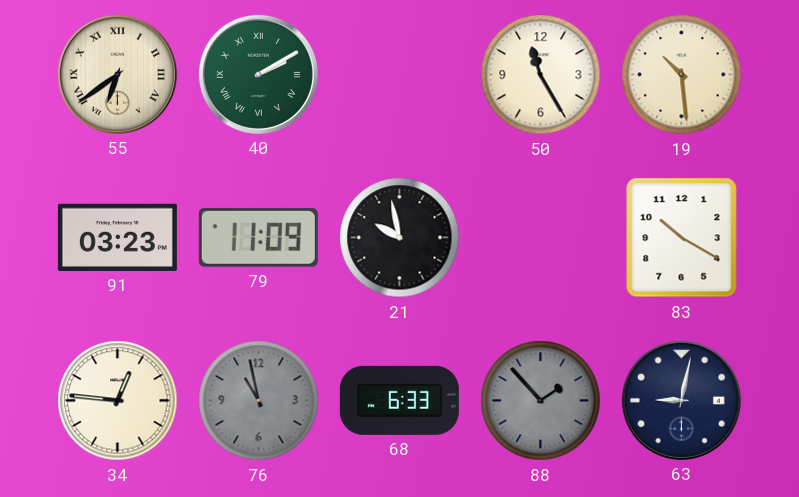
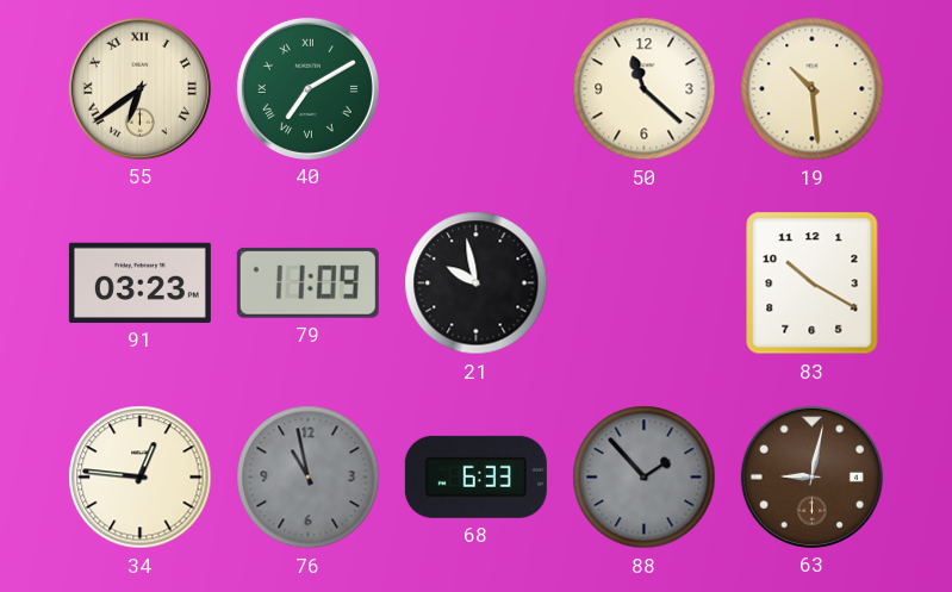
40: 2:10 -> 7:10
50: 11:25 -> 11:22
63 dial: navy -> brown
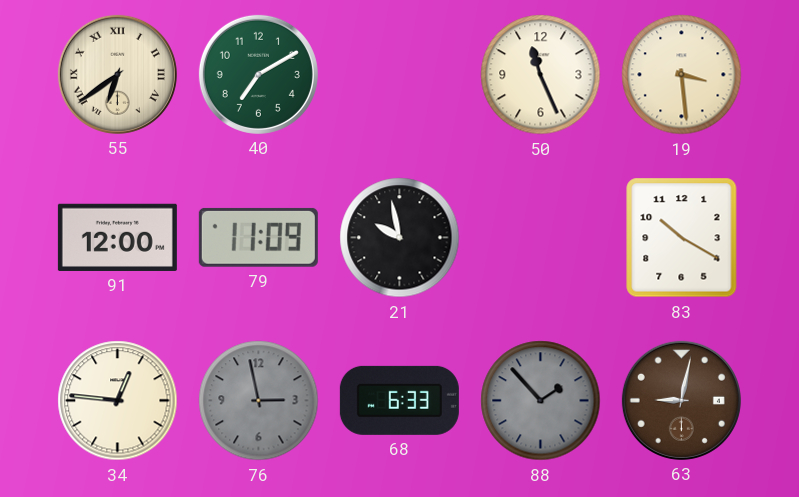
40 numerals: Roman -> Arabic
50: 11:22 -> 11:26
19: 10:29 -> 3:29
91: 03:23 -> 12:00
76: 10:58 -> 2:58
